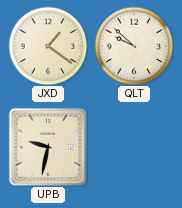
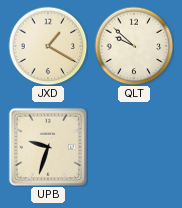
JXD: 1:21 -> 1:20
UPB: 9:32 -> 9:33
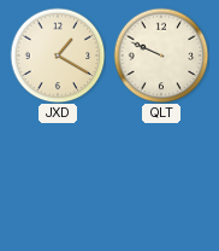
QLT: 9:52 -> 9:49
UPB: 9:33 -> none
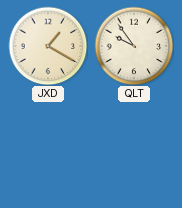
QLT: 9:49 -> 9:54
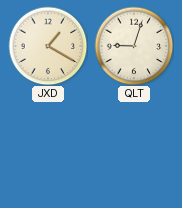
QLT: 9:54 -> 9:03
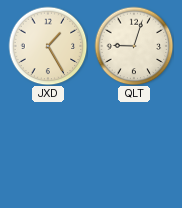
JXD: 1:20 -> 1:25
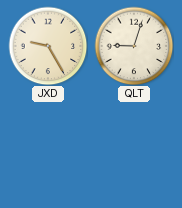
JXD: 1:25 -> 9:25
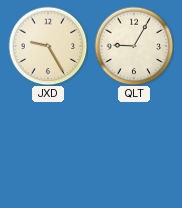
QLT: 9:03 -> 9:05
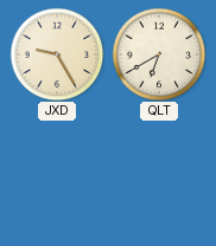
QLT: 9:05 -> 6:40
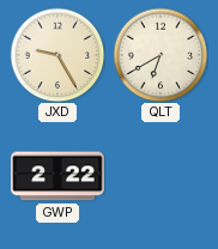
GWP: none -> 2:22
